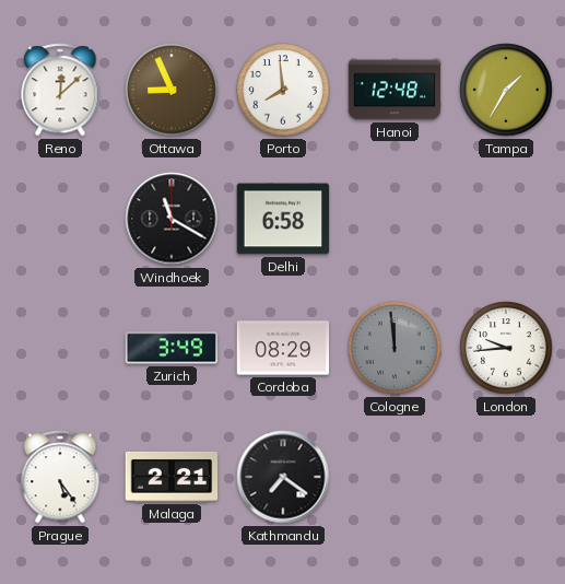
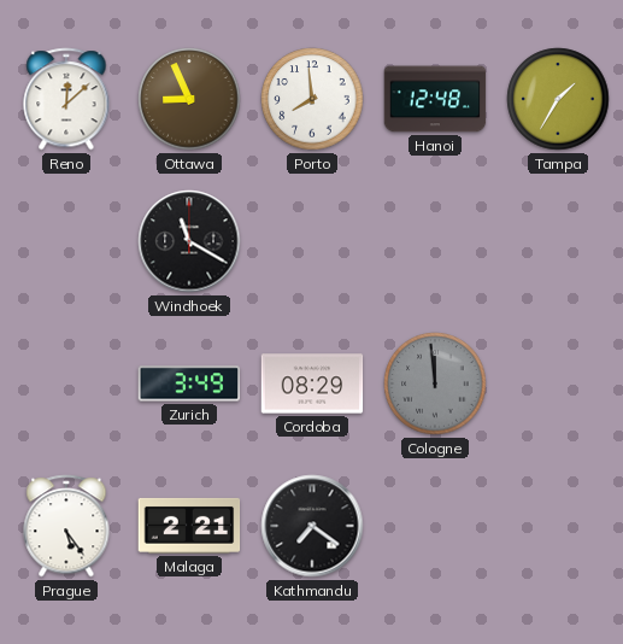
Delhi: 6:58 -> none
London: 9:44 -> none
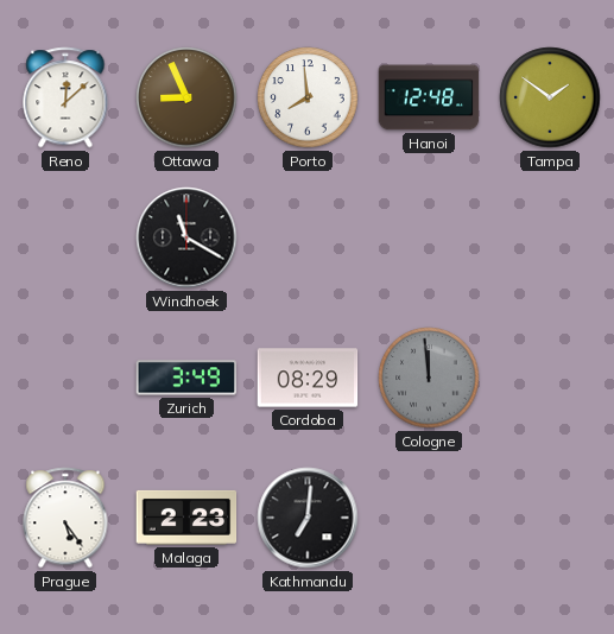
Tampa: 1:35 -> 1:51
Malaga: 2:21 -> 2:23
Kathmandu: 7:21 -> 7:01
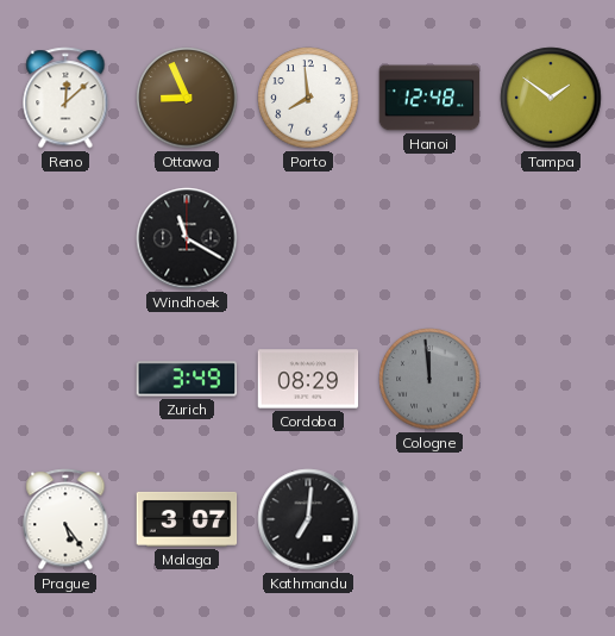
Malaga: 2:23 -> 3:07
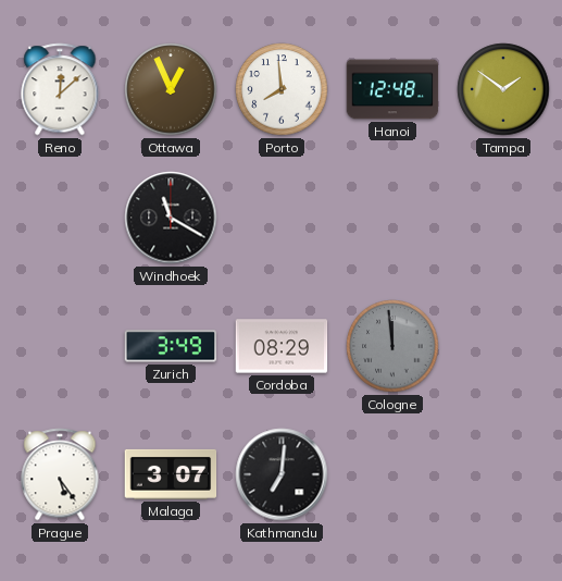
Ottawa: 8:56 -> 12:56
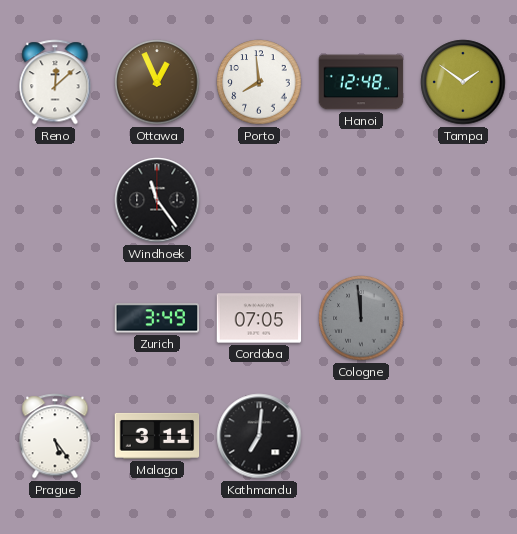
Windhoek: 11:20 -> 11:24
Cordoba: 08:29 -> 07:05
Malaga: 3:07 -> 3:11
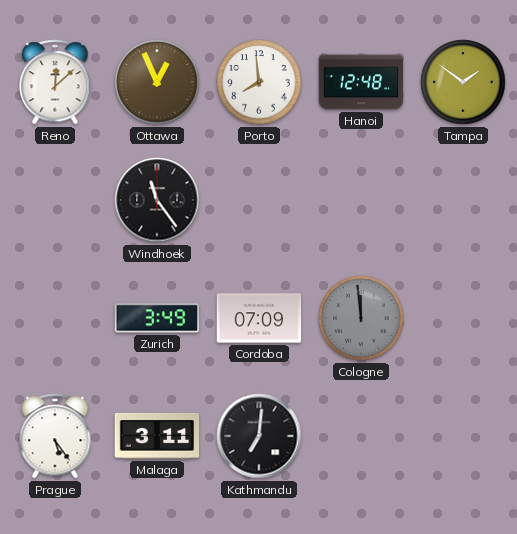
Cordoba: 07:05 -> 07:09
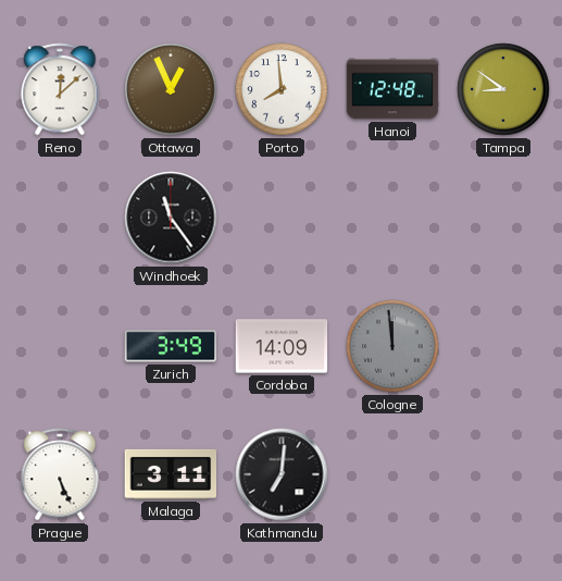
Tampa: 1:51 -> 8:51
Cordoba: 07:09 -> 14:09
Prague: 5:24 -> 5:26
